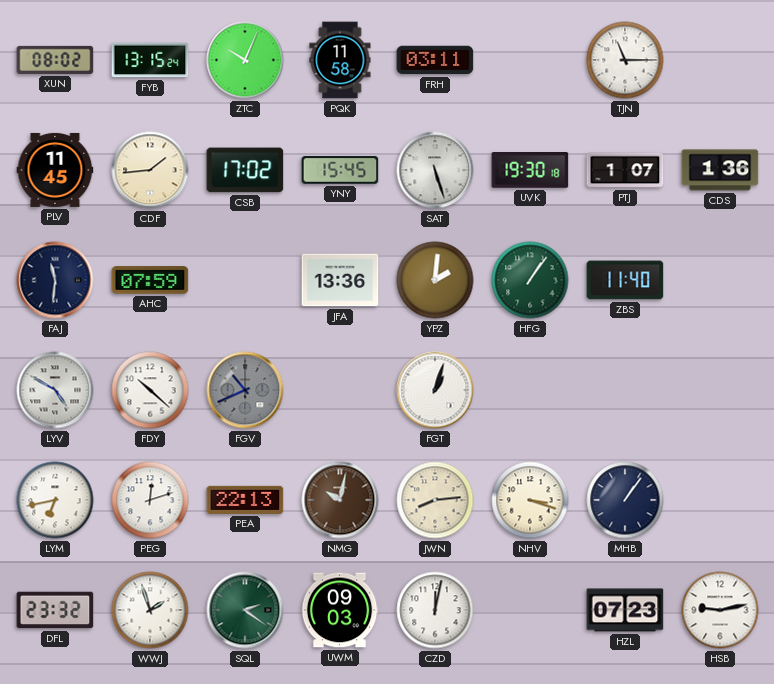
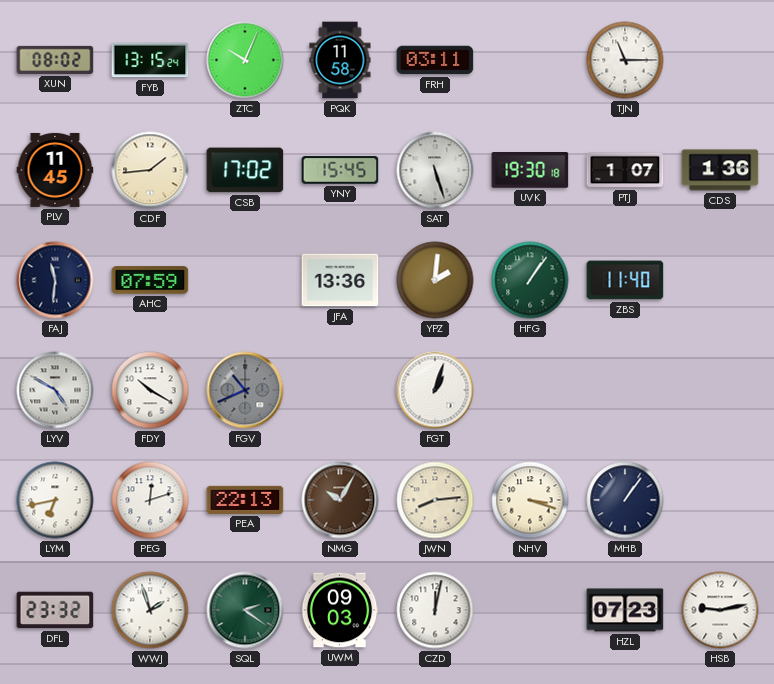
FDY: 10:22 -> 10:20
NMG: 10:02 -> 10:05
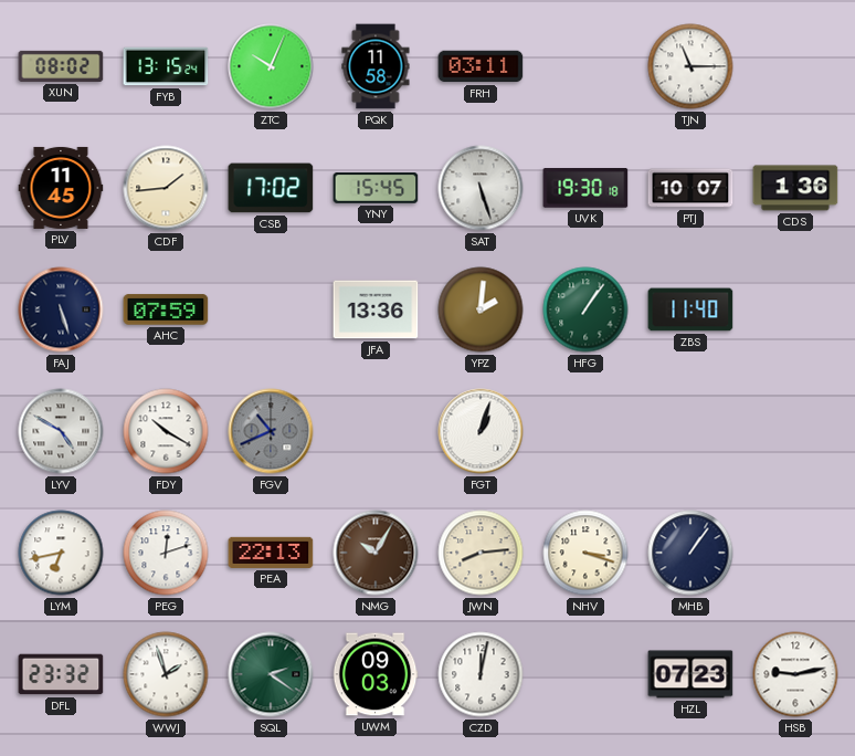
PTJ: 1:07 -> 10:07
FAJ: 11:31 -> 5:27
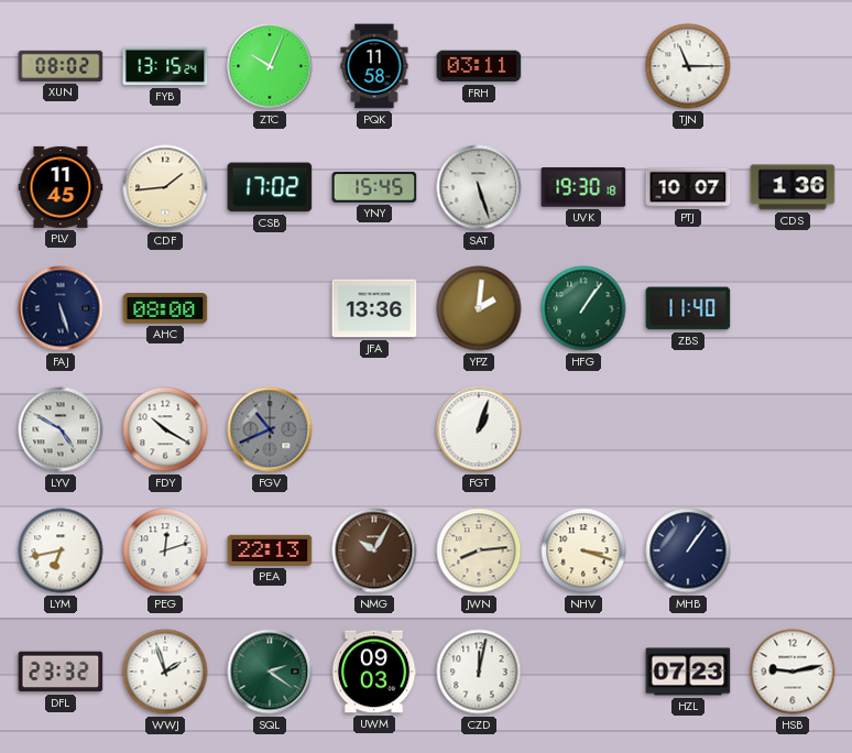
AHC: 07:59 -> 08:00
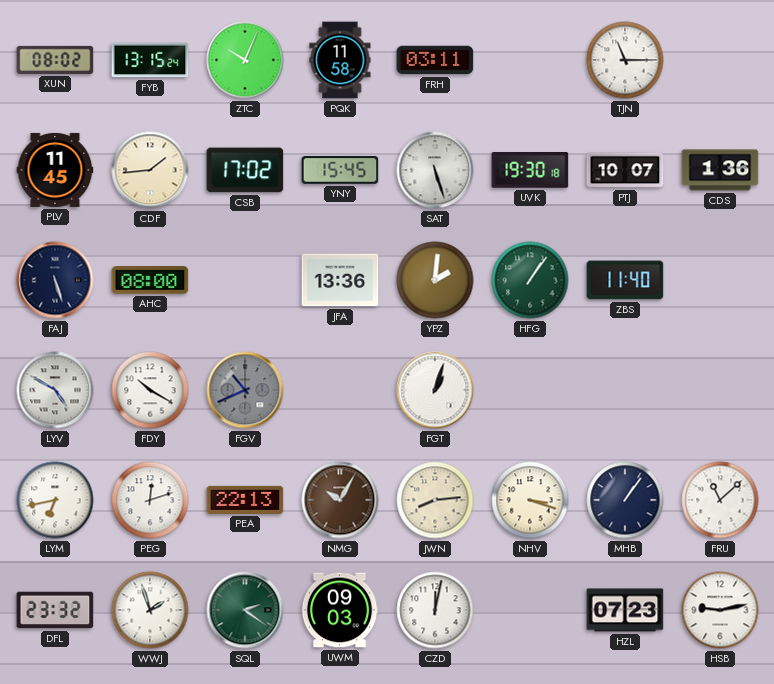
FRU: none -> 11:08
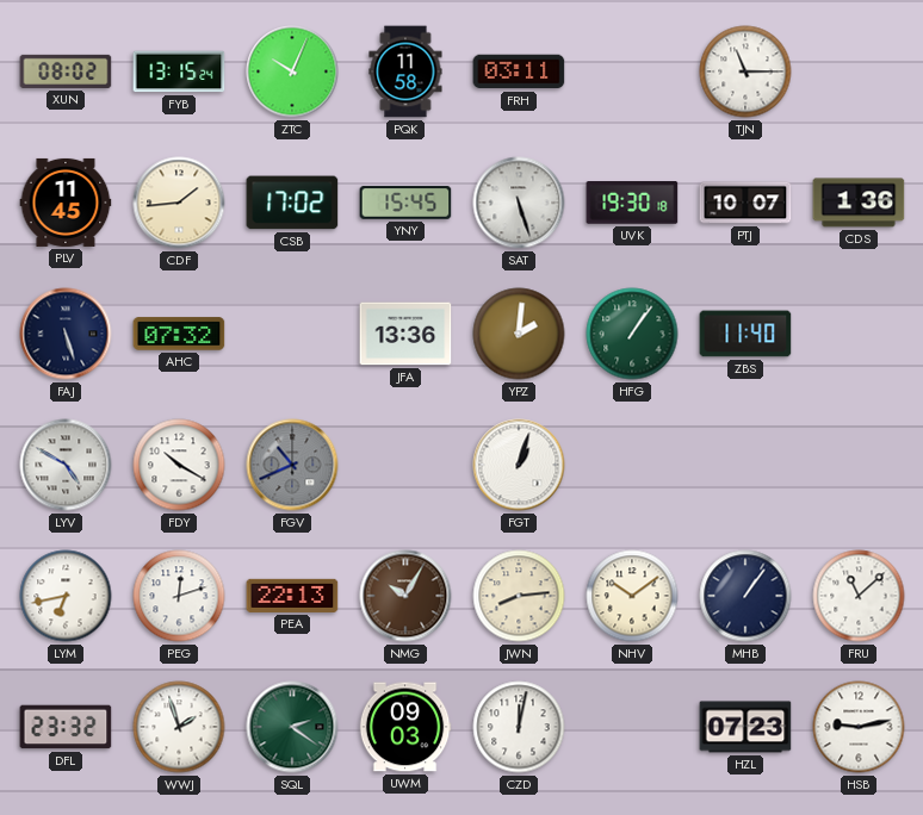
AHC: 08:00 -> 07:32
NHV: 3:18 -> 10:09
